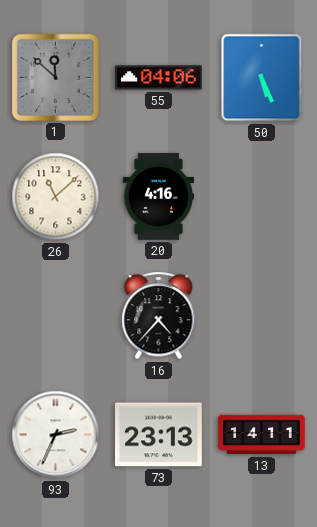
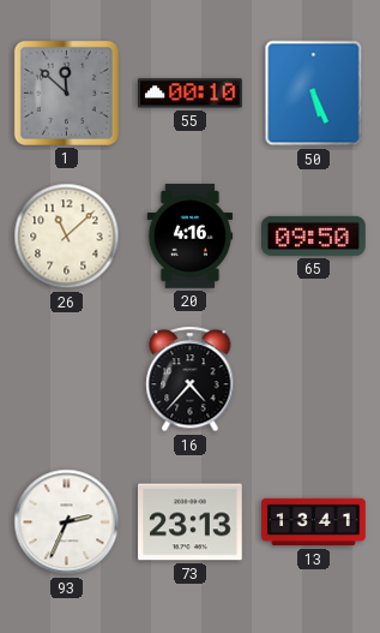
55: 04:06 -> 00:10
65: none -> 09:50
13: 14:11 -> 13:41
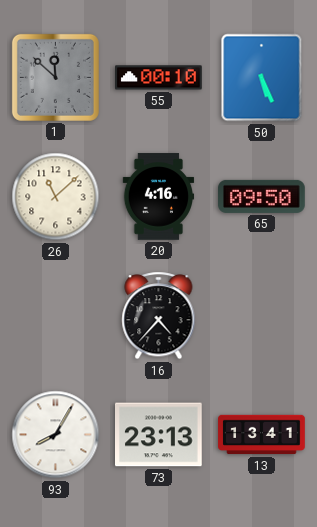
93: 2:34 -> 8:05
